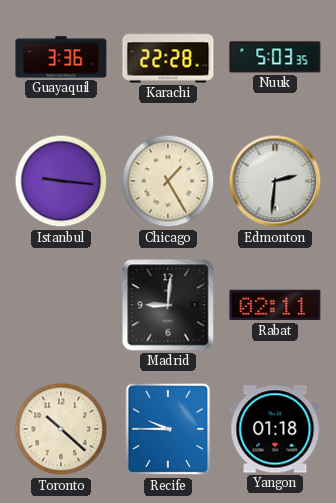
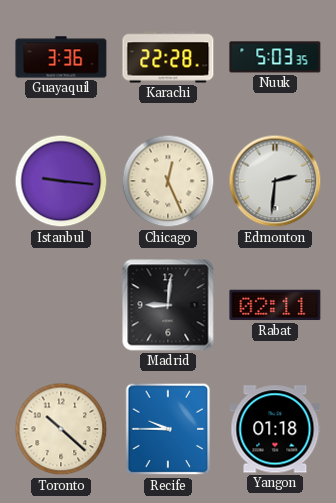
Chicago: 1:25 -> 12:26
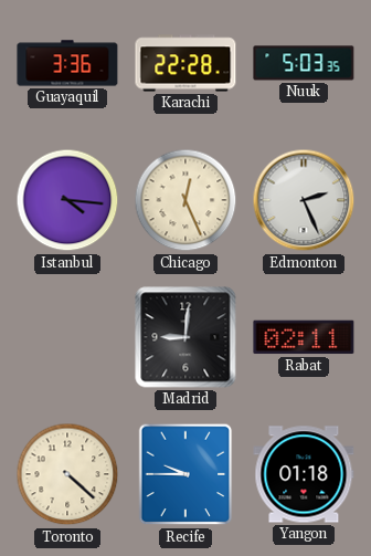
Istanbul: 9:16 -> 4:16
Edmonton: 2:31 -> 2:26
Toronto: 10:22 -> 4:22
